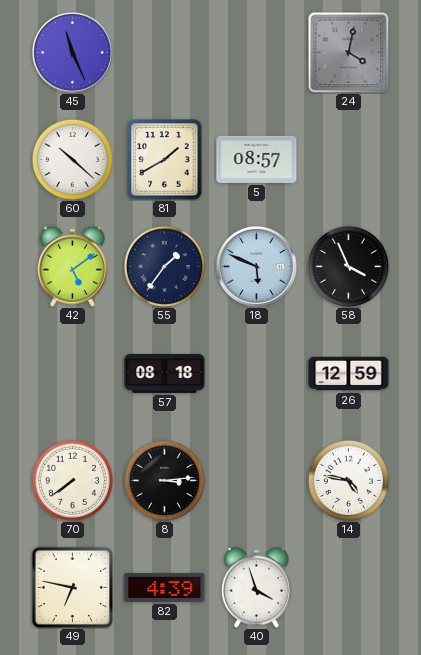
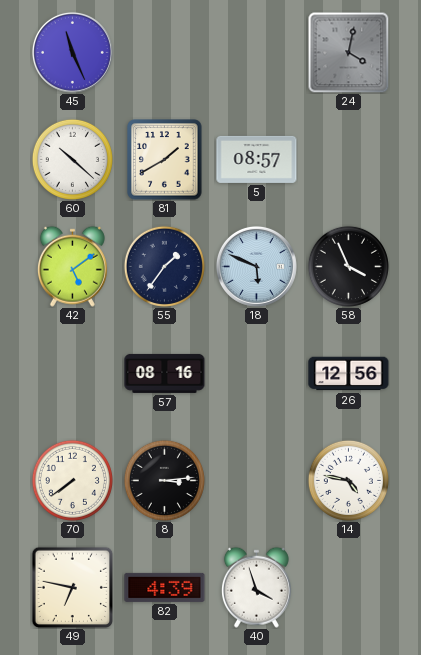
57: 08:18 -> 08:16
26: 12:59 -> 12:56
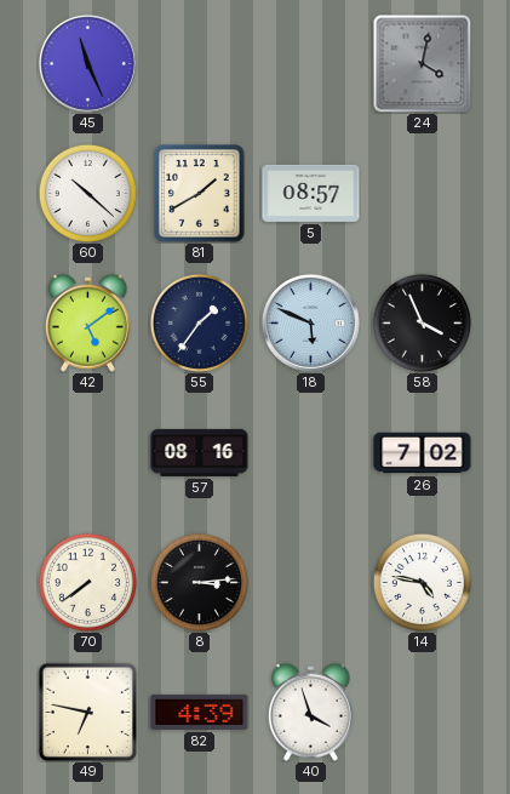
26: 12:56 -> 7:02
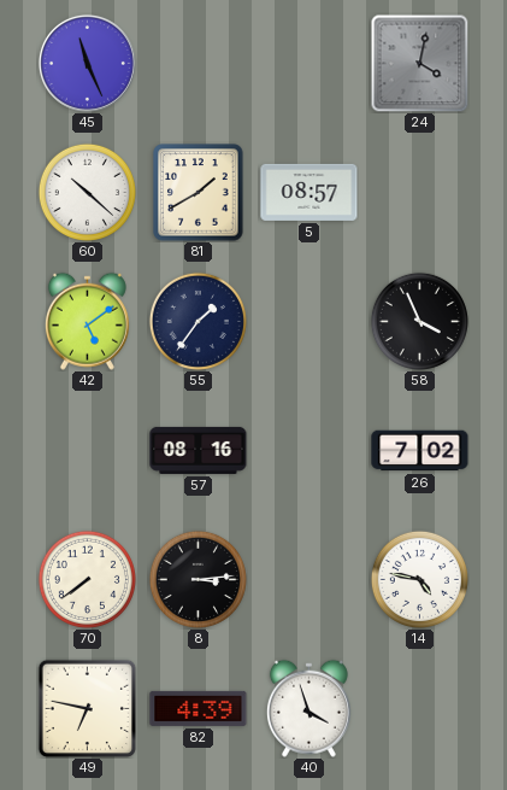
18: 5:49 -> none
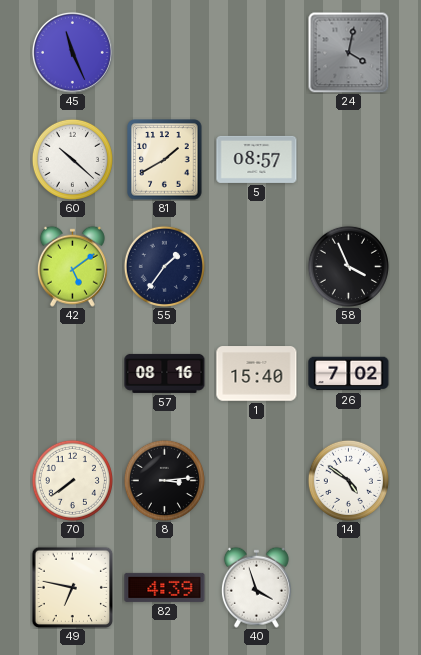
1: none -> 15:40
14: 4:47 -> 4:51
